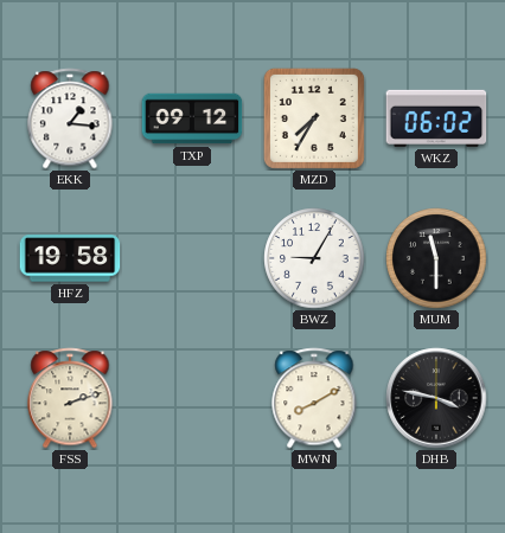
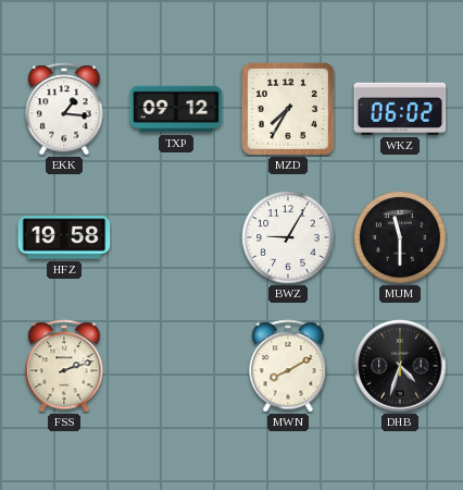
DHB: 3:47 -> 4:33
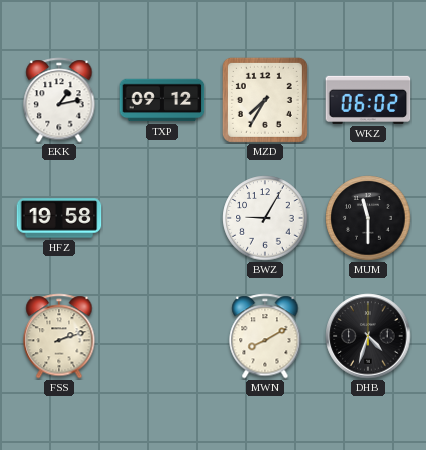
EKK: 1:16 -> 1:13
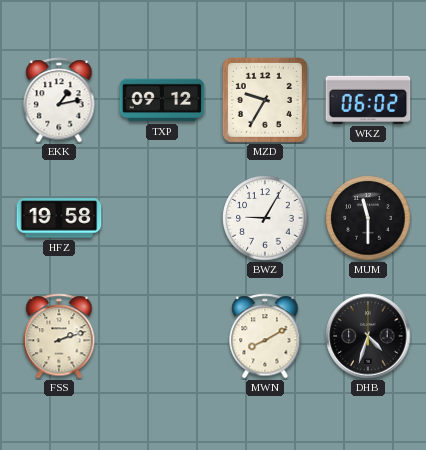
MZD: 7:35 -> 9:35
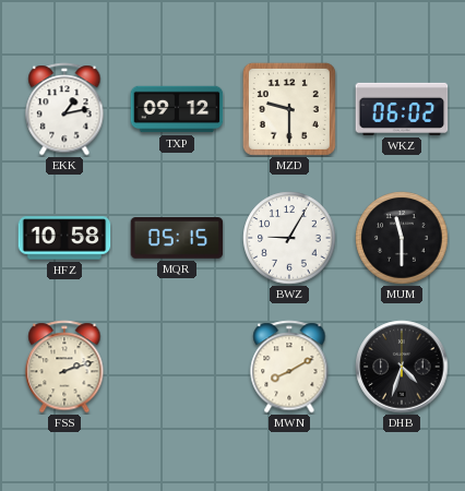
MZD: 9:35 -> 9:30
HFZ: 19:58 -> 10:58
MQR: none -> 05:15
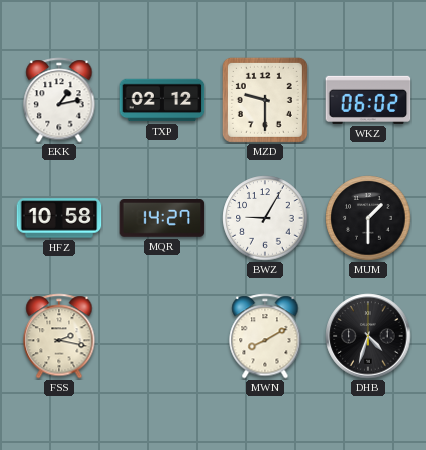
TXP: 09:12 -> 02:12
MQR: 05:15 -> 14:27
MUM: 11:30 -> 1:30
FSS: 2:12 -> 2:17
